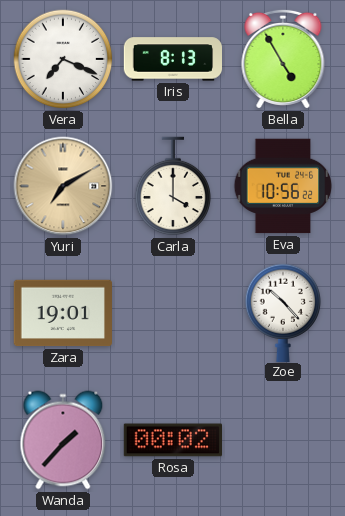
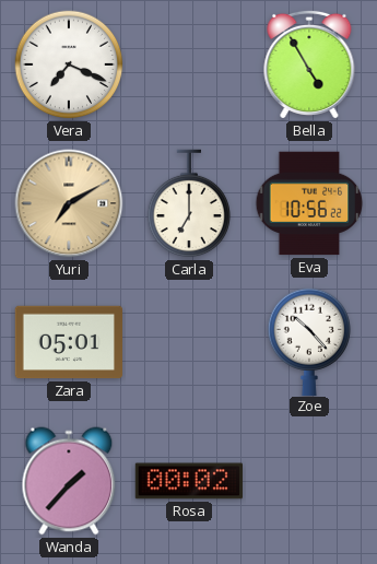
Iris: 8:13 -> none
Carla: 4:00 -> 7:00
Zara: 19:01 -> 05:01
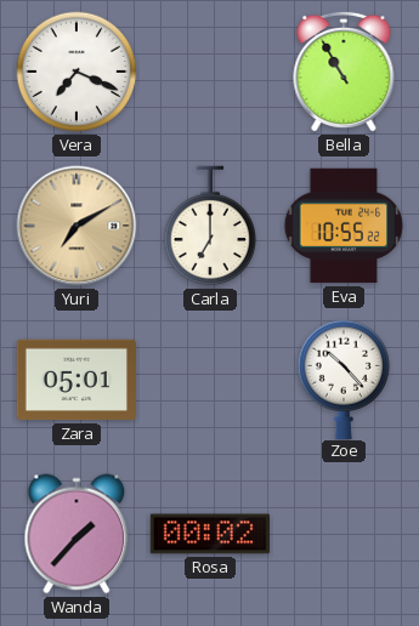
Bella: 4:55 -> 10:55
Eva: 10:56 -> 10:55
